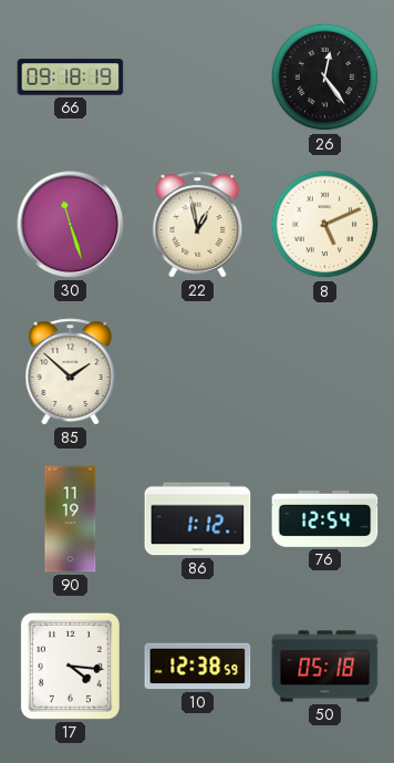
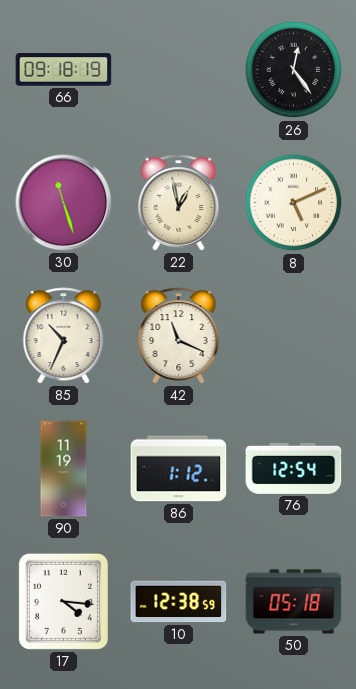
85: 1:52 -> 10:34
42: none -> 11:19
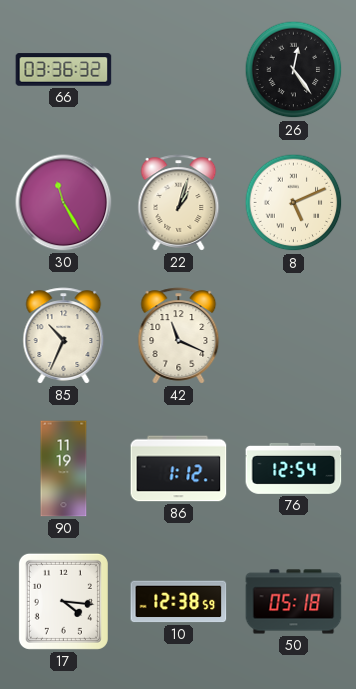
66: 09:18 -> 03:36
30: 11:27 -> 11:25
22: 12:58 -> 1:03
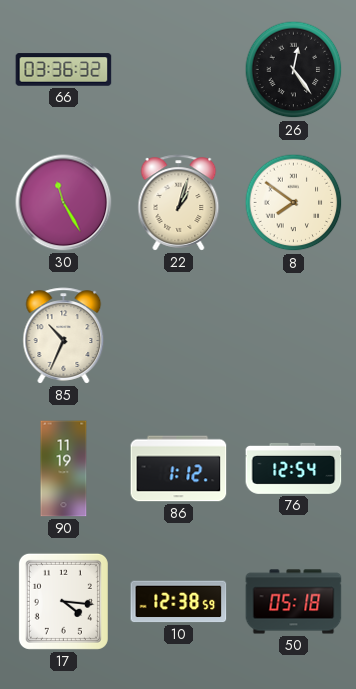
8: 5:11 -> 7:51
42: 11:19 -> none
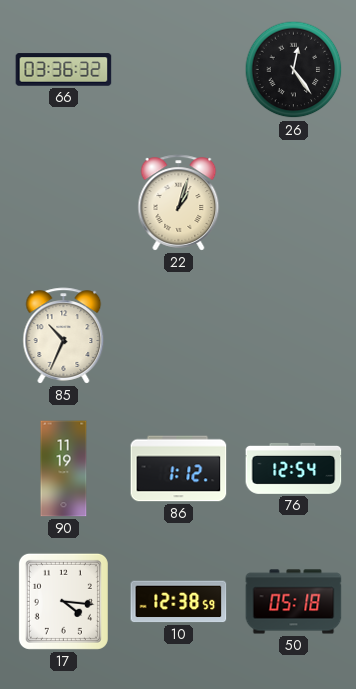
30: 11:25 -> none
8: 7:51 -> none
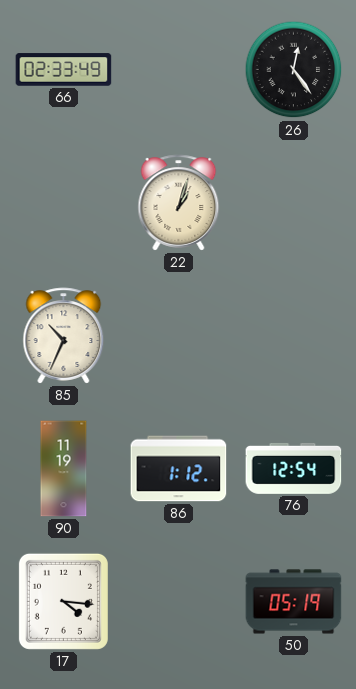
66: 03:36 -> 02:33
10: 12:38 -> none
50: 05:18 -> 05:19
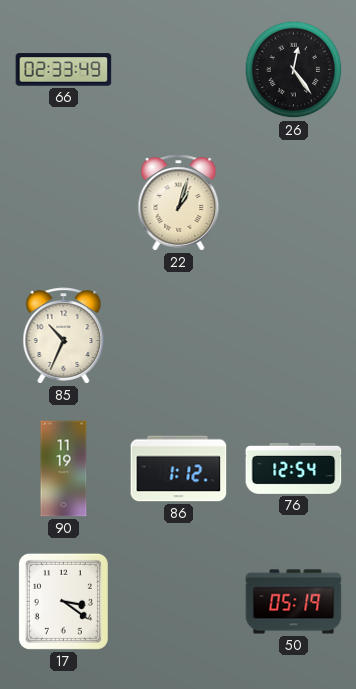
17: 4:16 -> 3:21
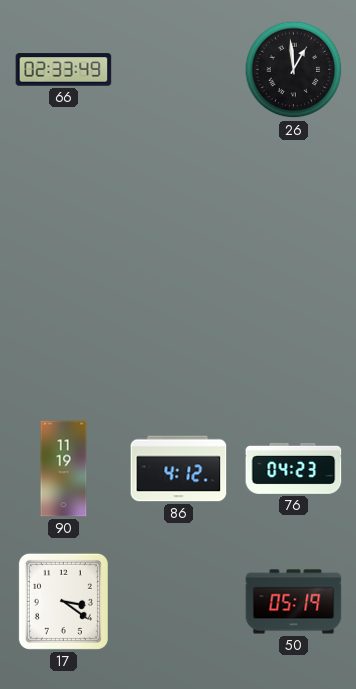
26: 12:24 -> 12:59
22: 1:03 -> none
85: 10:34 -> none
86: 1:12 -> 4:12
76: 12:54 -> 04:23
